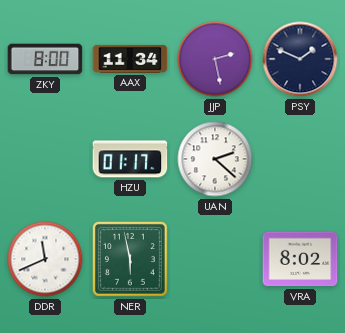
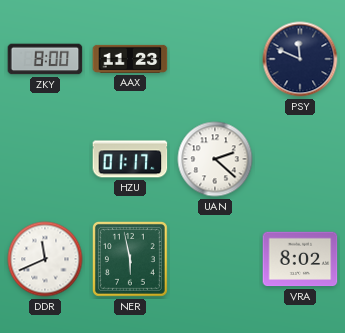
AAX: 11:34 -> 11:23
JJP: 2:28 -> none
PSY: 1:49 -> 11:49
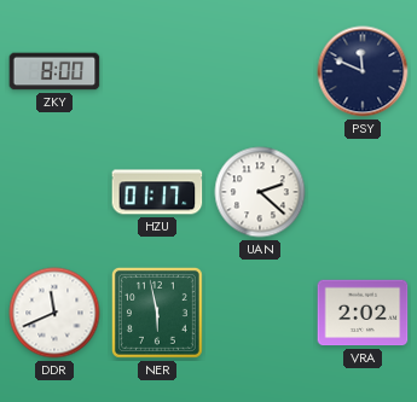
AAX: 11:23 -> none
VRA: 8:02 -> 2:02
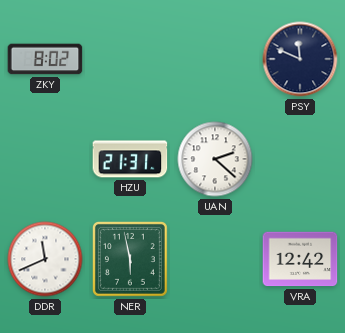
ZKY: 8:00 -> 8:02
HZU: 01:17 -> 21:31
VRA: 2:02 -> 12:42
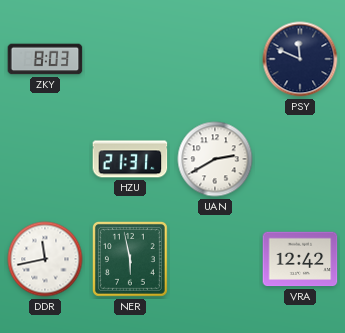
ZKY: 8:02 -> 8:03
UAN: 2:22 -> 2:40
DDR: 11:41 -> 11:43
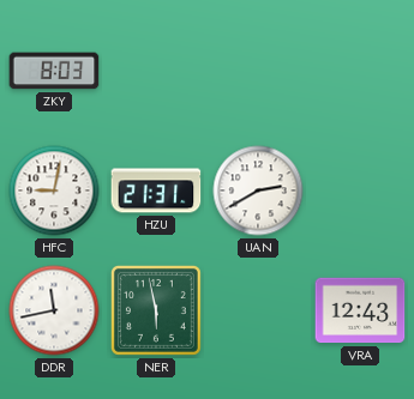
PSY: 11:49 -> none
HFC: none -> 9:02
VRA: 12:42 -> 12:43
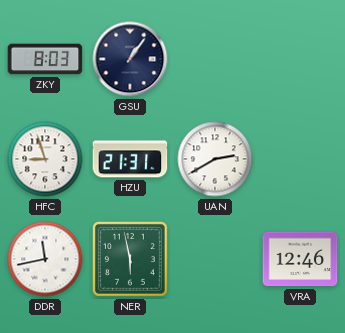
GSU: none -> 1:06
HFC: 9:02 -> 8:57
VRA: 12:43 -> 12:46
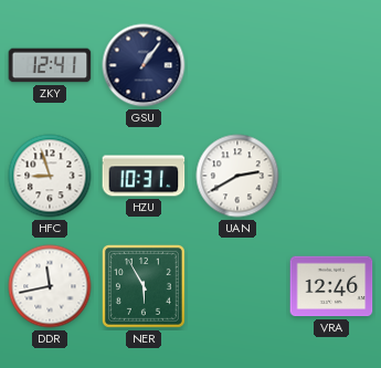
ZKY: 8:03 -> 12:41
HZU: 21:31 -> 10:31
NER: 5:58 -> 5:55
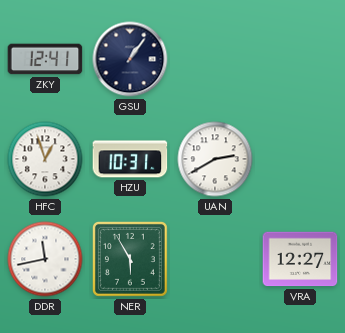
HFC: 8:57 -> 12:57
VRA: 12:46 -> 12:27
